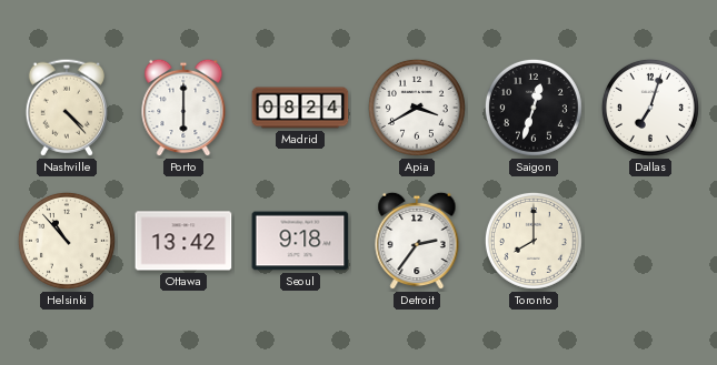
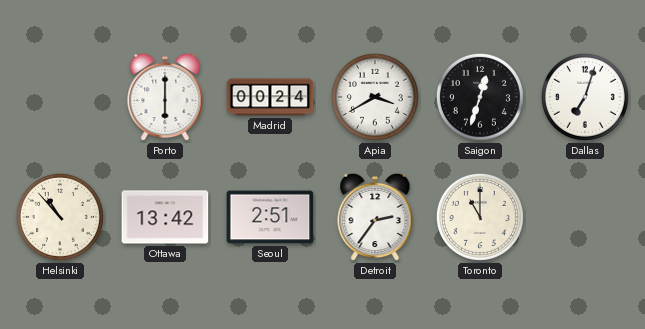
Nashville: 4:23 -> none
Madrid: 08:24 -> 00:24
Seoul: 9:18 -> 2:51
Toronto: 8:00 -> 11:00
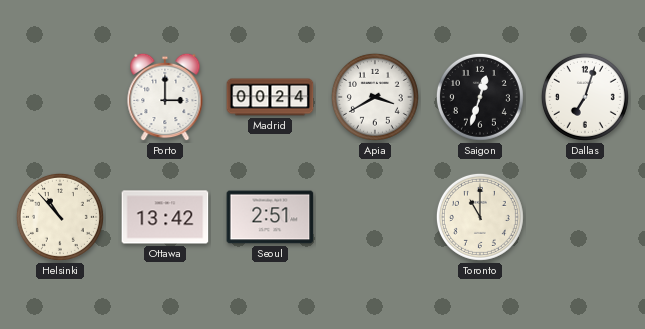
Porto: 6:00 -> 3:00
Detroit: 2:36 -> none
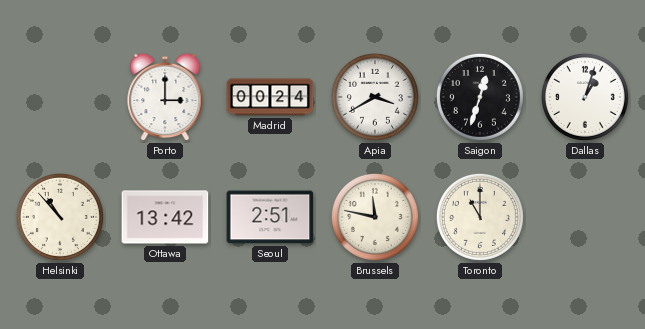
Dallas: 7:03 -> 1:03
Brussels: none -> 11:47
